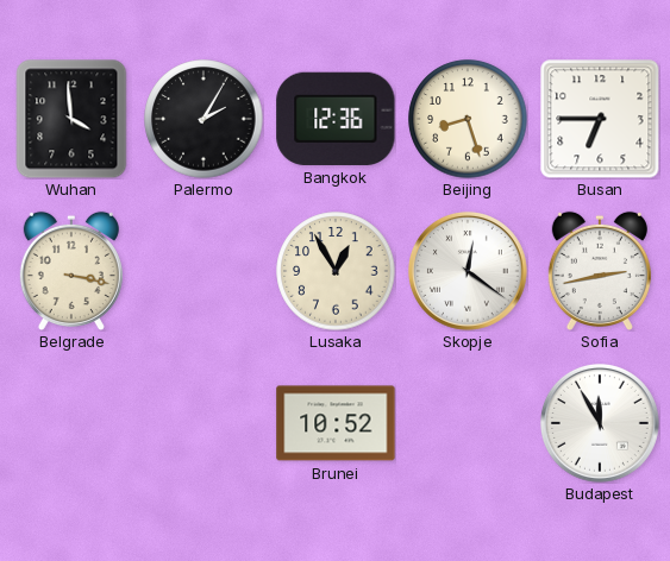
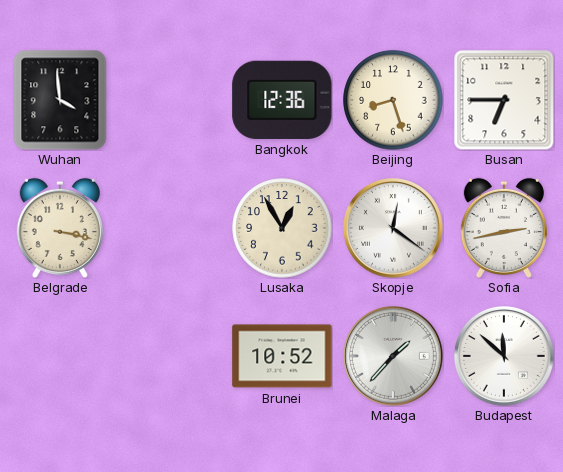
Palermo: 2:05 -> none
Malaga: none -> 1:37
Budapest: 11:55 -> 11:52
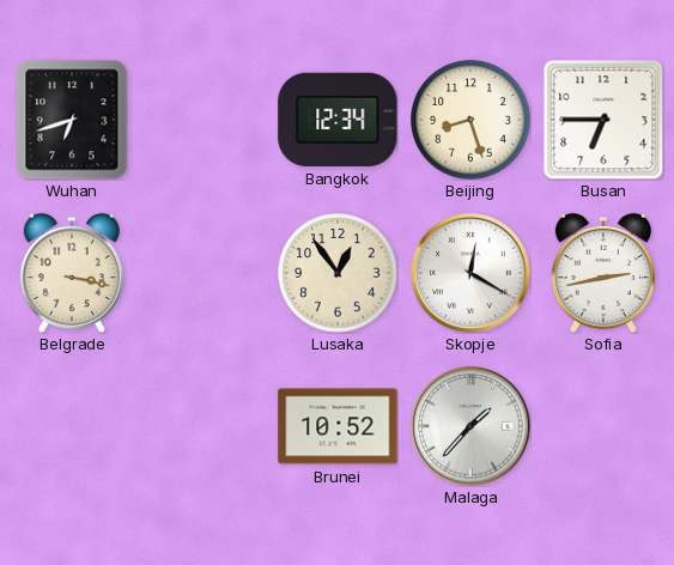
Wuhan: 3:59 -> 6:42
Bangkok: 12:36 -> 12:34
Lusaka: 12:55 -> 12:54
Skopje: 12:21 -> 12:20
Budapest: 11:52 -> none
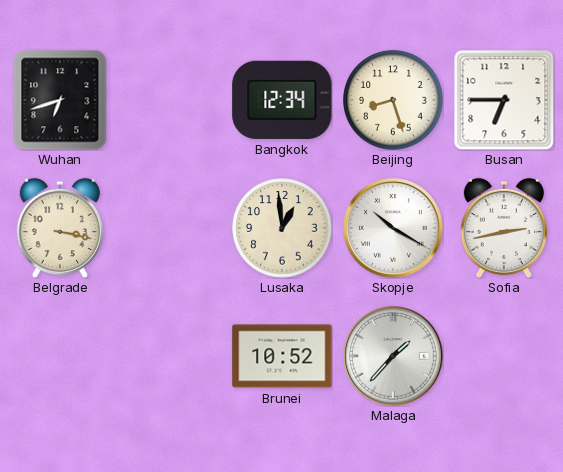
Lusaka: 12:54 -> 12:59
Skopje: 12:20 -> 10:20
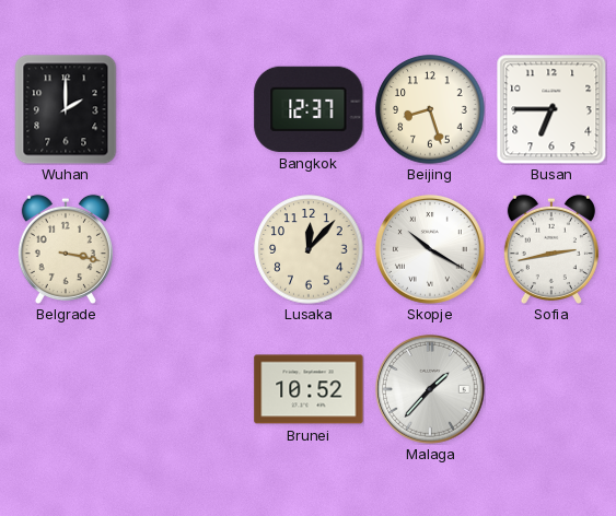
Wuhan: 6:42 -> 2:00
Bangkok: 12:34 -> 12:37
Lusaka: 12:59 -> 12:07
